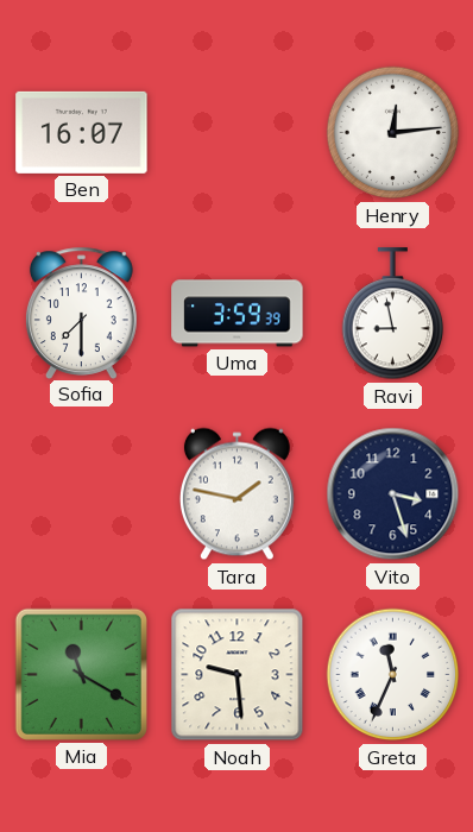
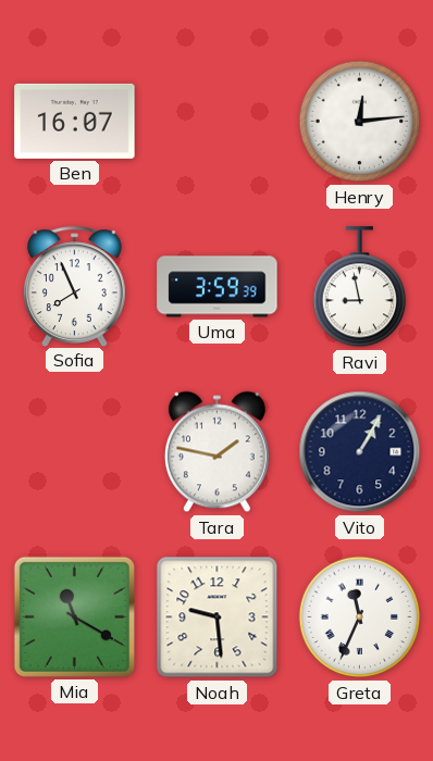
Sofia: 7:30 -> 7:56
Vito: 3:27 -> 1:05
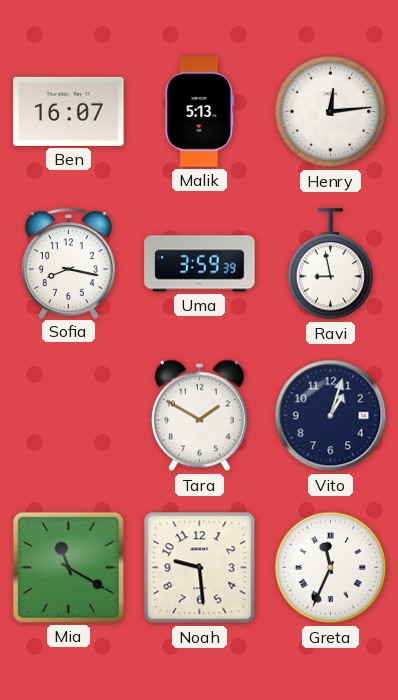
Malik: none -> 5:13
Sofia: 7:56 -> 8:17
Tara: 1:47 -> 1:50
Vito: 1:05 -> 1:03
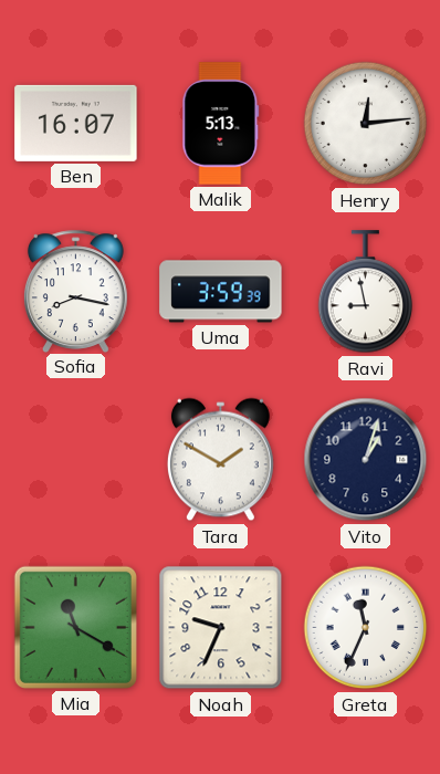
Noah: 9:29 -> 9:34
